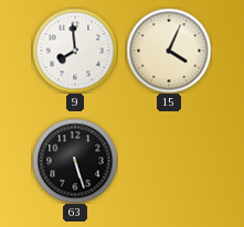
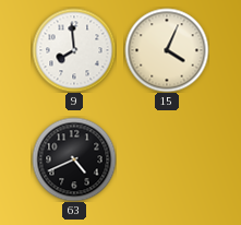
63: 5:27 -> 4:41
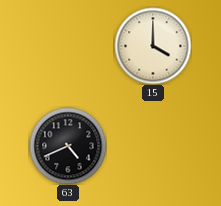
9: 7:59 -> none
15: 4:04 -> 4:00
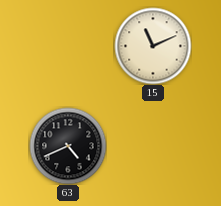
15: 4:00 -> 11:11
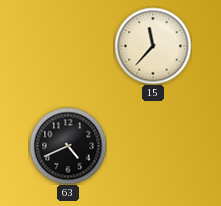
15: 11:11 -> 11:37
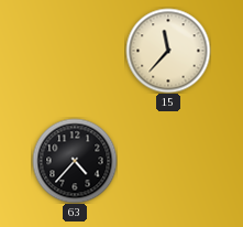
63: 4:41 -> 4:37
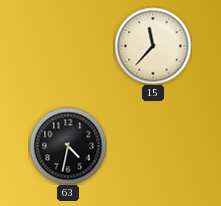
63: 4:37 -> 4:32
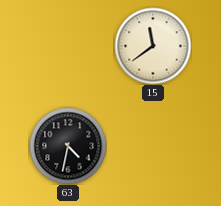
15: 11:37 -> 11:39
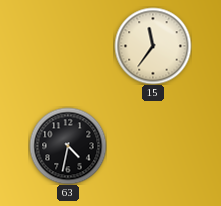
15: 11:39 -> 11:36
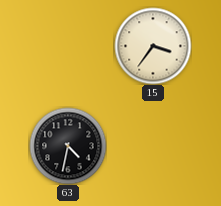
15: 11:36 -> 3:36
